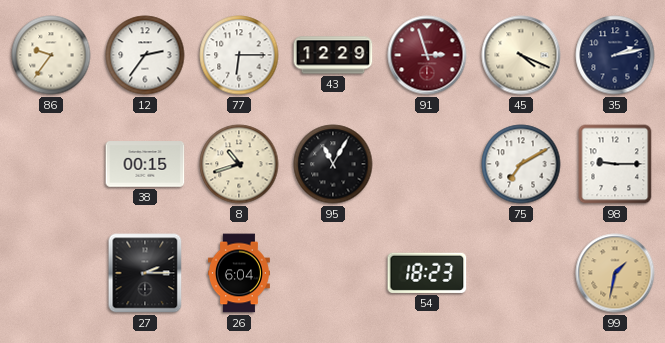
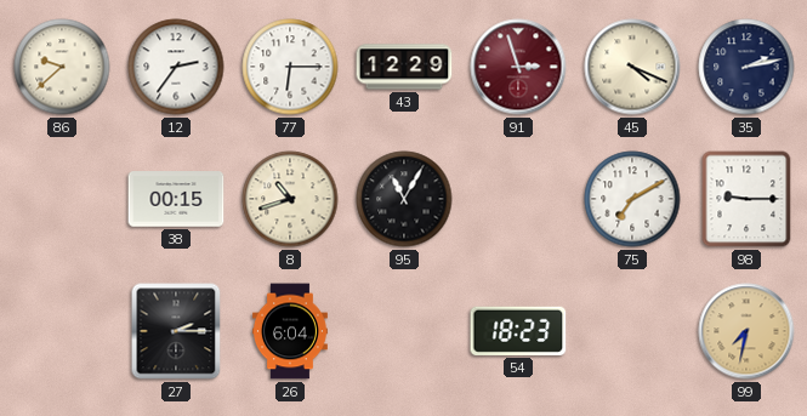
86: 9:36 -> 9:38
99: 1:32 -> 7:32
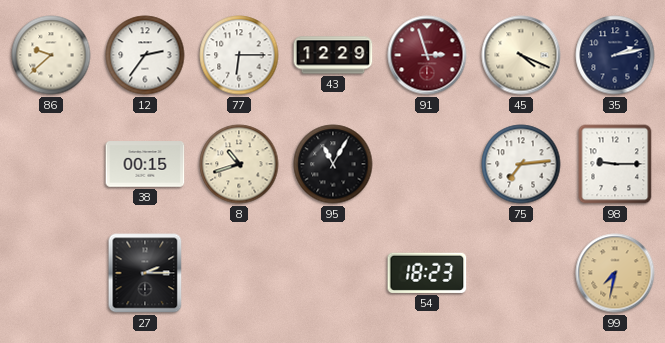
75: 7:10 -> 7:14
26: 6:04 -> none
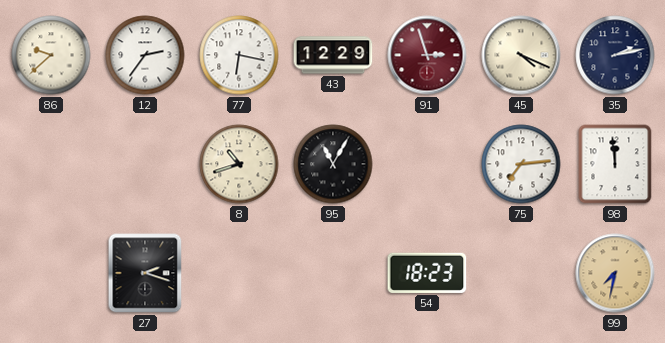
77: 6:15 -> 6:17
38: 00:15 -> none
98: 9:15 -> 11:59
27: 2:15 -> 2:18
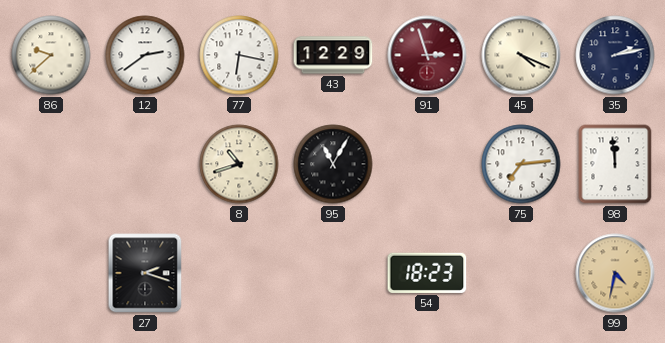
12: 2:36 -> 2:39
99: 7:32 -> 4:32
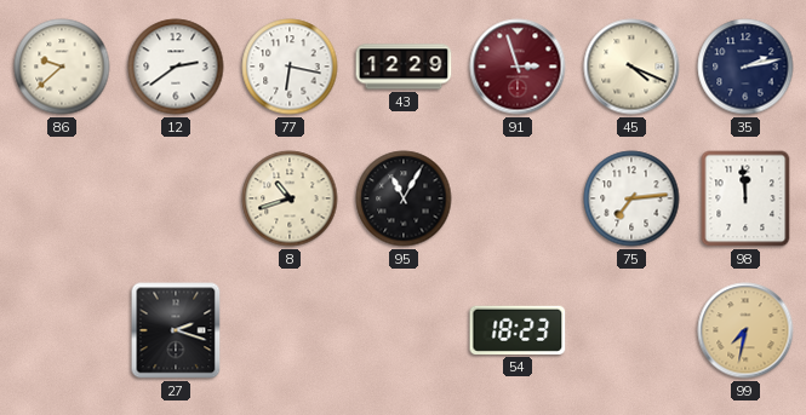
99: 4:32 -> 7:32
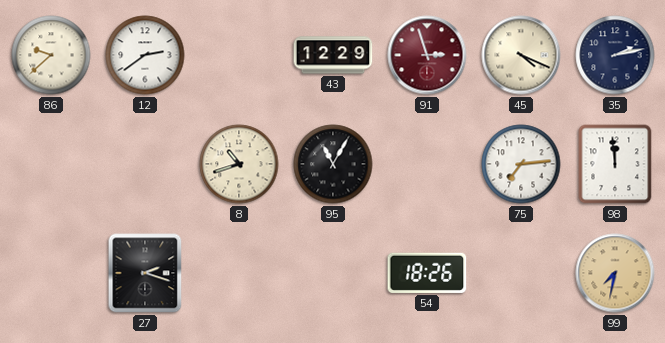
77: 6:17 -> none
54: 18:23 -> 18:26
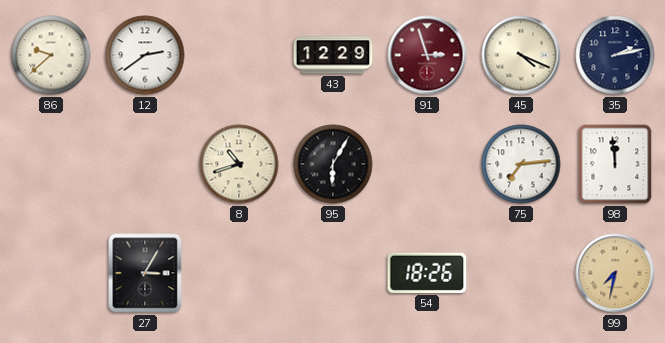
95: 11:05 -> 6:05
27: 2:18 -> 3:05
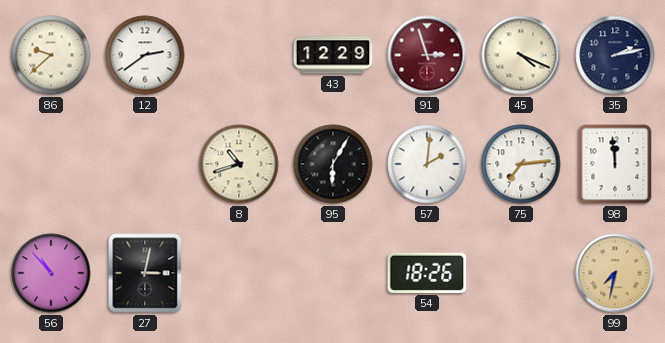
57: none -> 2:01
56: none -> 10:53
27: 3:05 -> 3:02
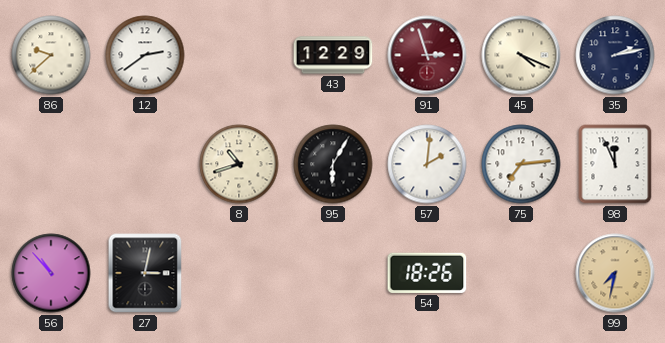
98: 11:59 -> 11:56
